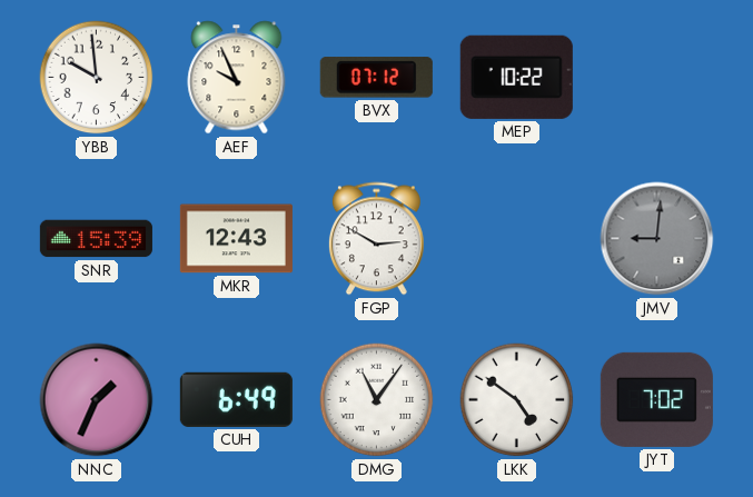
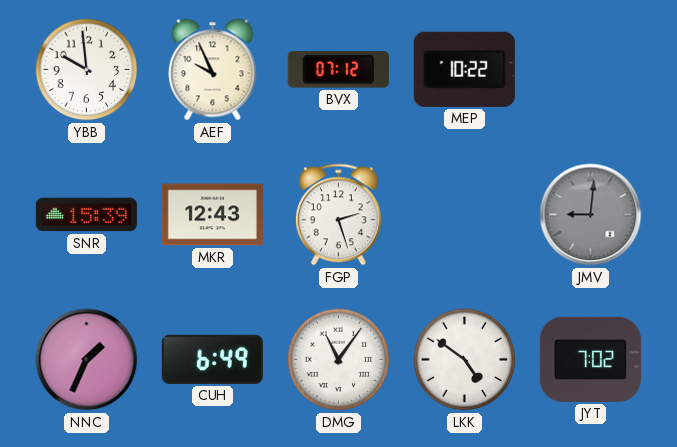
FGP: 2:50 -> 2:27
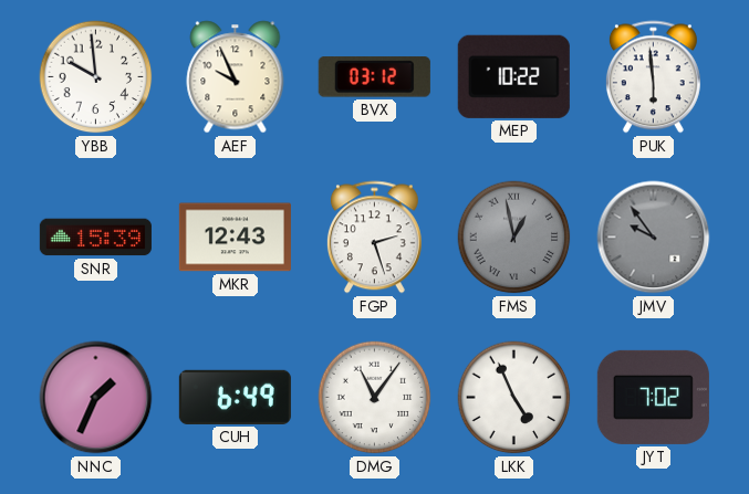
BVX: 07:12 -> 03:12
PUK: none -> 5:59
FMS: none -> 12:58
JMV: 9:01 -> 9:54
LKK: 4:51 -> 4:56
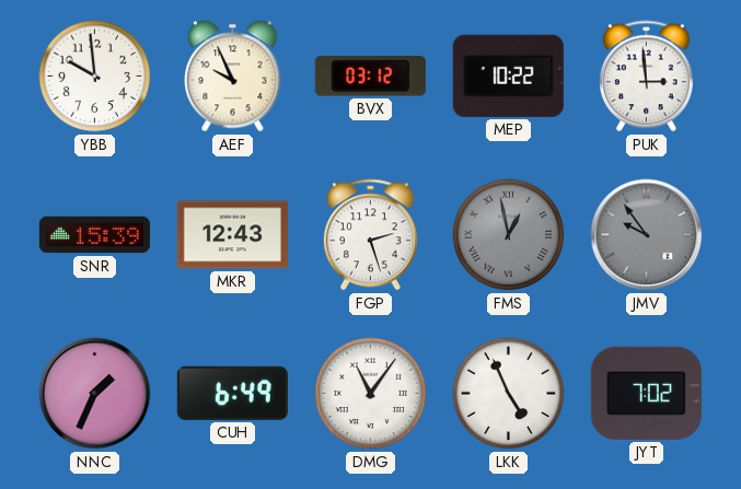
PUK: 5:59 -> 2:59
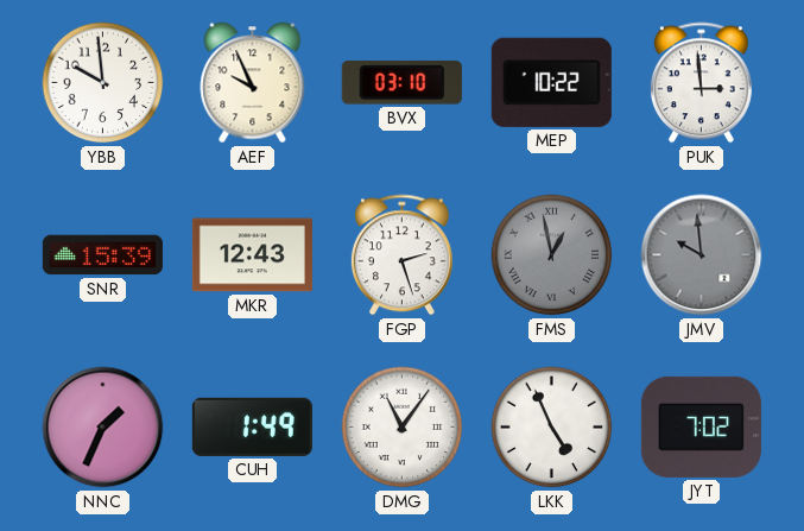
BVX: 03:12 -> 03:10
JMV: 9:54 -> 9:59
CUH: 6:49 -> 1:49
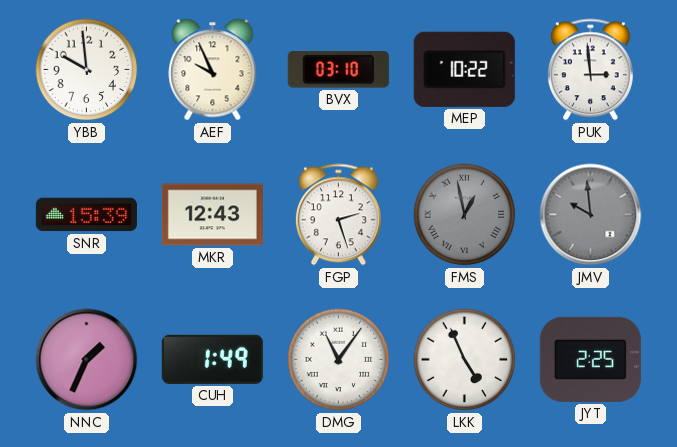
JYT: 7:02 -> 2:25
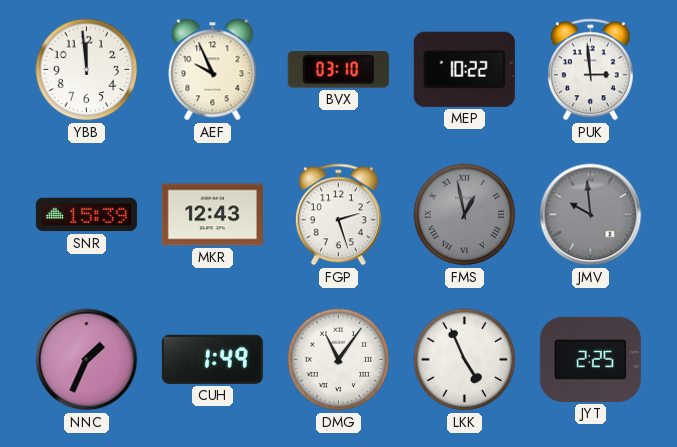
YBB: 9:59 -> 11:59
